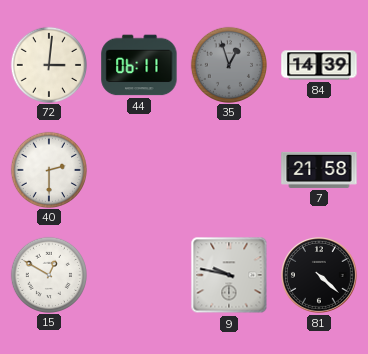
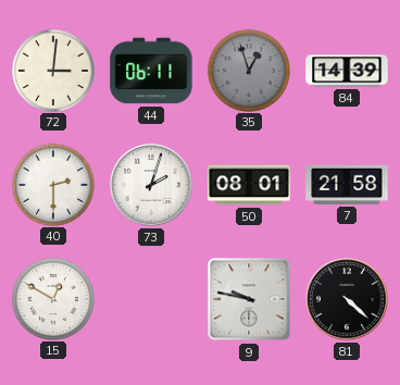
73: none -> 2:03
50: none -> 08:01
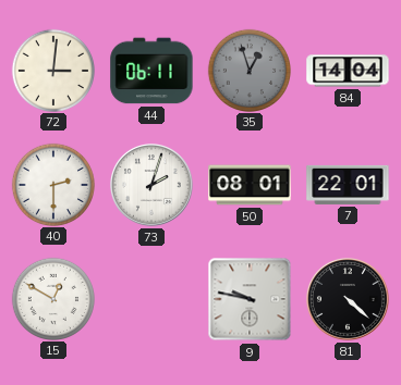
84: 14:39 -> 14:04
7: 21:58 -> 22:01
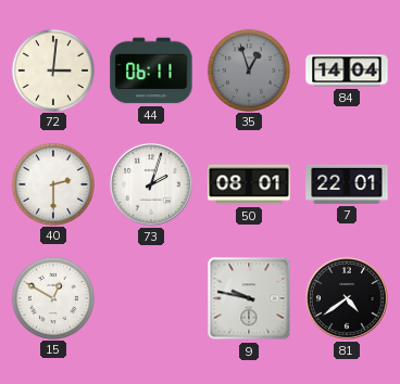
81: 4:22 -> 4:39
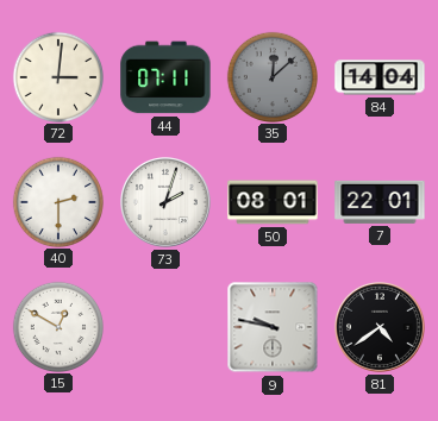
44: 06:11 -> 07:11
35: 12:57 -> 12:08
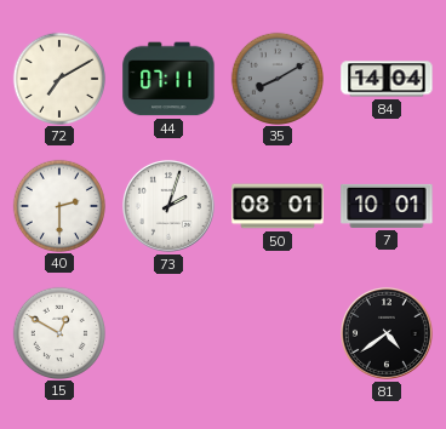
72: 3:01 -> 7:10
35: 12:08 -> 8:10
7: 22:01 -> 10:01
9: 9:47 -> none
